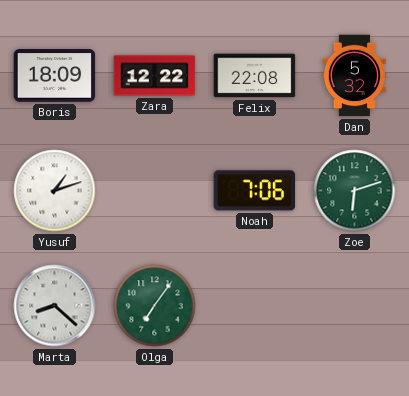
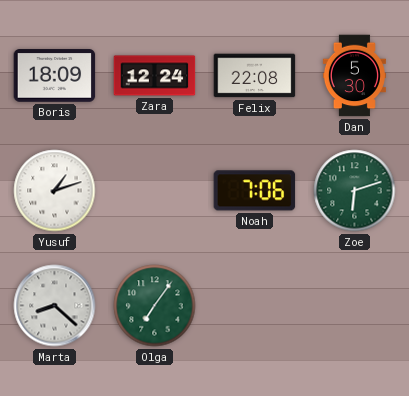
Zara: 12:22 -> 12:24
Dan: 5:32 -> 5:30
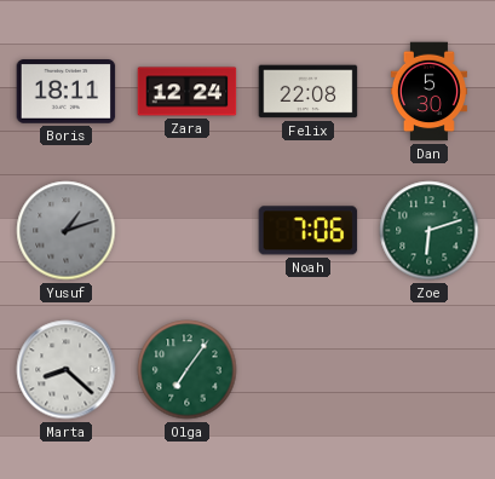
Boris: 18:09 -> 18:11
Yusuf dial: white -> grey
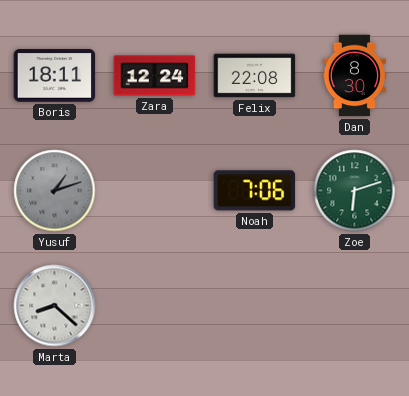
Dan: 5:30 -> 8:30
Olga: 7:06 -> none
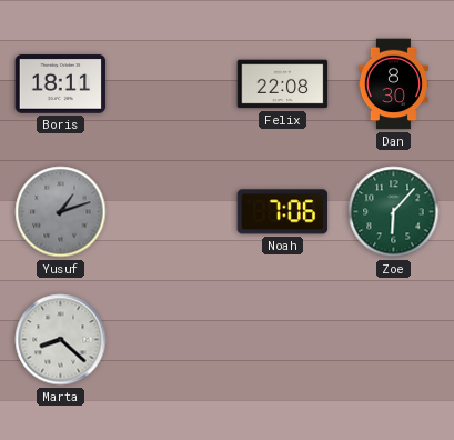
Zara: 12:24 -> none
Zoe: 6:12 -> 6:07
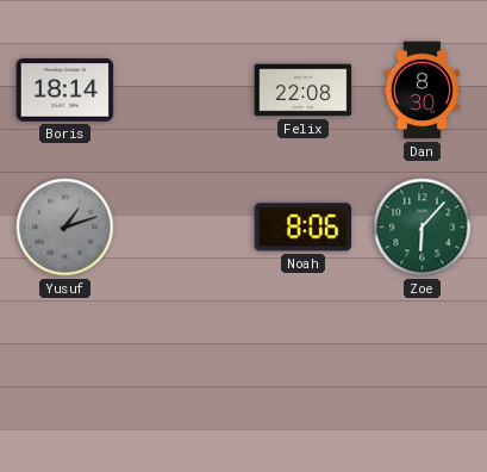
Boris: 18:11 -> 18:14
Noah: 7:06 -> 8:06
Marta: 8:22 -> none
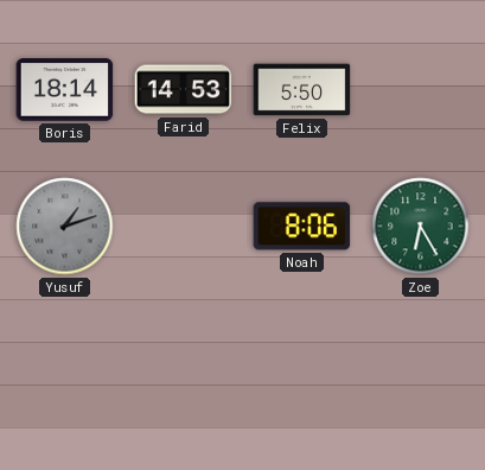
Farid: none -> 14:53
Felix: 22:08 -> 5:50
Dan: 8:30 -> none
Zoe: 6:07 -> 6:25
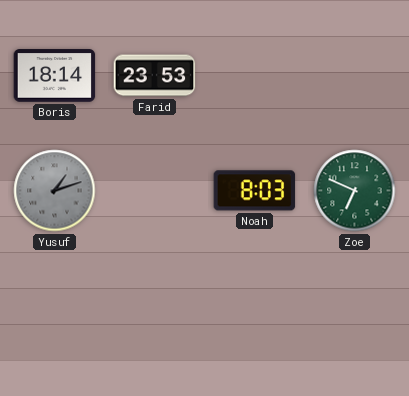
Farid: 14:53 -> 23:53
Felix: 5:50 -> none
Noah: 8:06 -> 8:03
Zoe: 6:25 -> 6:49
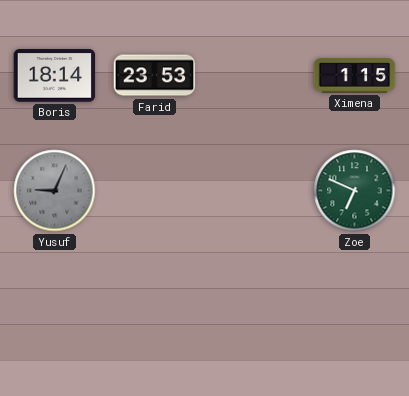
Ximena: none -> 1:15
Yusuf: 1:12 -> 9:04
Noah: 8:03 -> none
